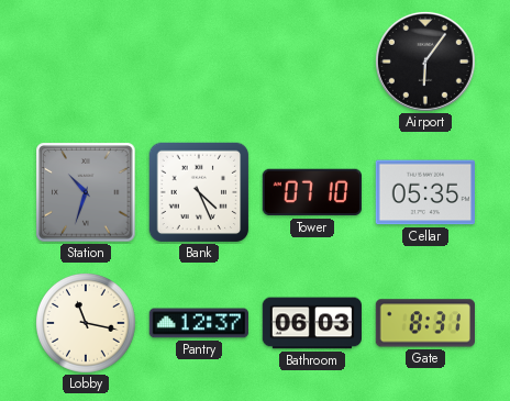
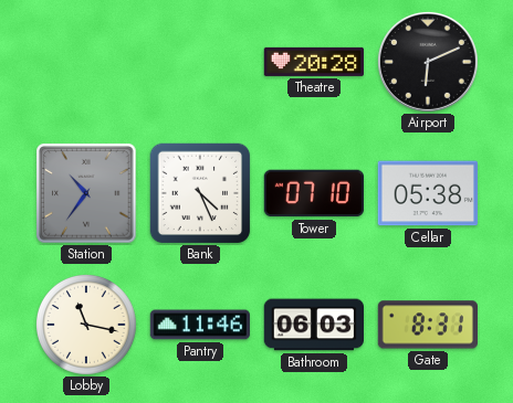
Theatre: none -> 20:28
Airport: 6:06 -> 6:11
Station: 10:33 -> 10:36
Cellar: 05:35 -> 05:38
Pantry: 12:37 -> 11:46
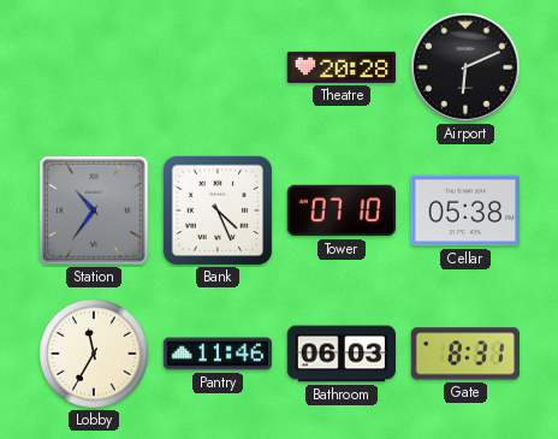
Lobby: 11:17 -> 11:35
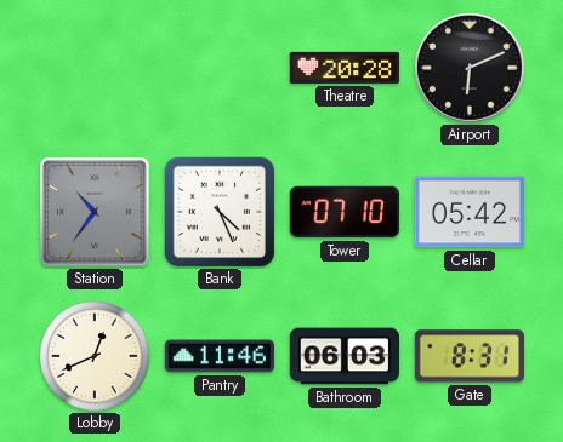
Cellar: 05:38 -> 05:42
Lobby: 11:35 -> 12:41
